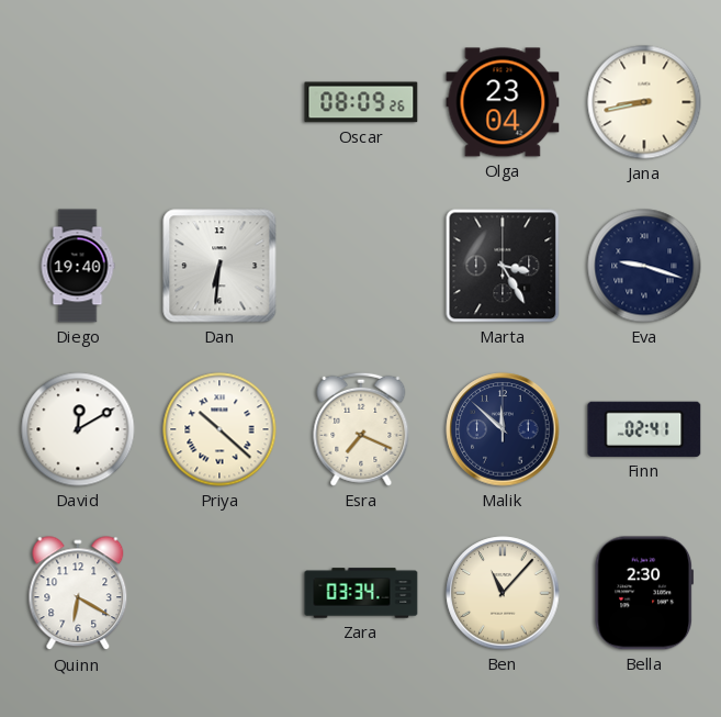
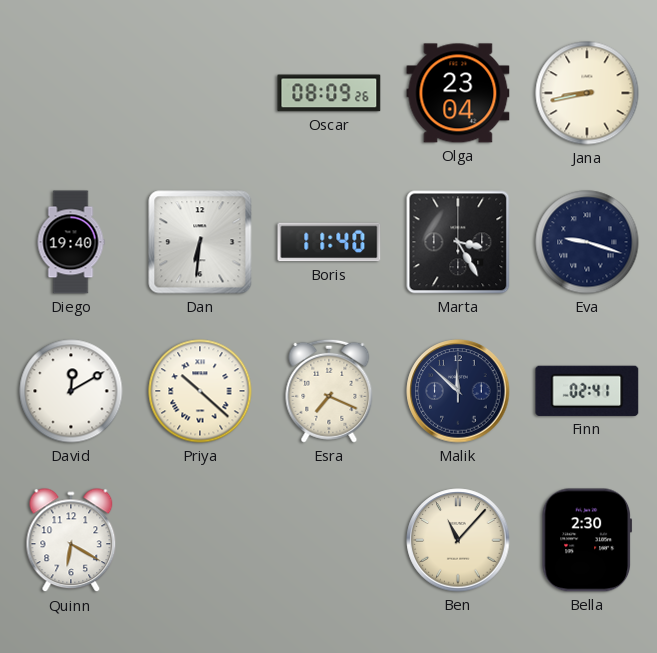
Boris: none -> 11:40
Zara: 03:34 -> none
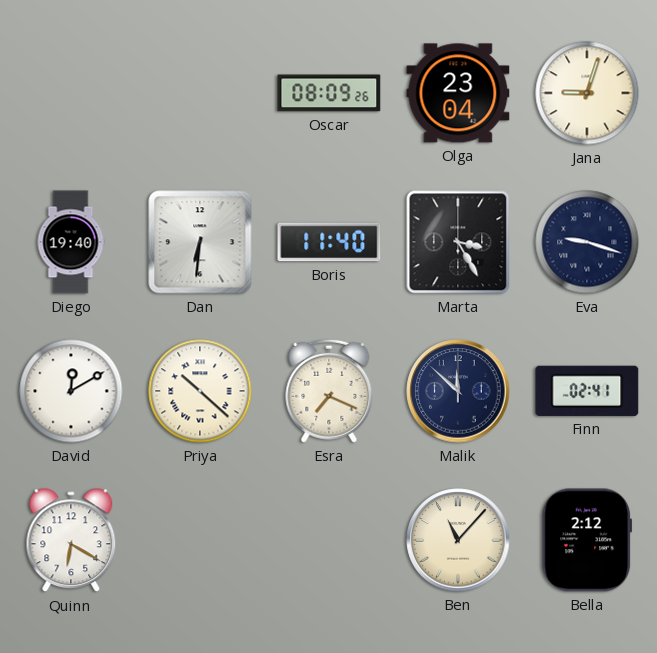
Jana: 8:43 -> 9:03
Bella: 2:30 -> 2:12
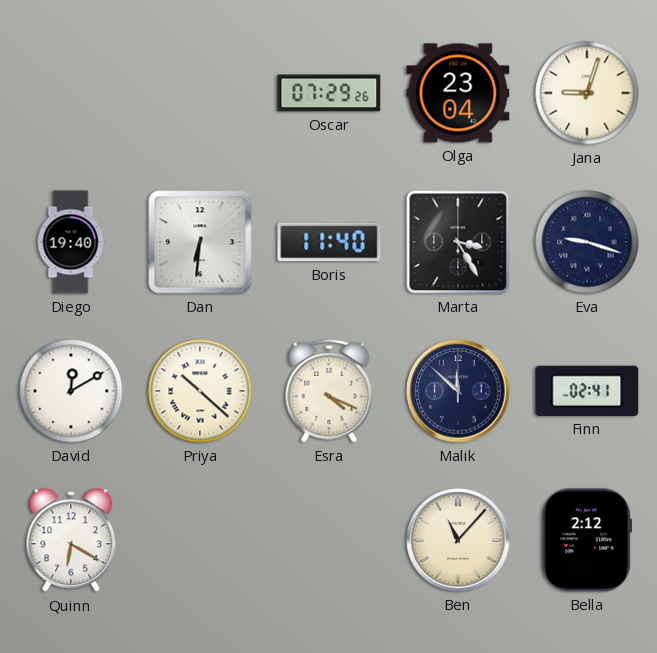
Oscar: 08:09 -> 07:29
Esra: 7:19 -> 4:19
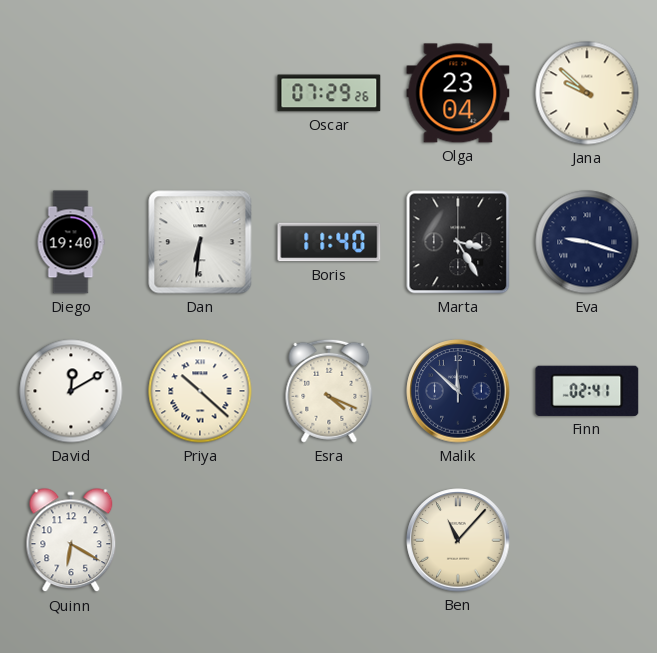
Jana: 9:03 -> 9:52
Bella: 2:12 -> none
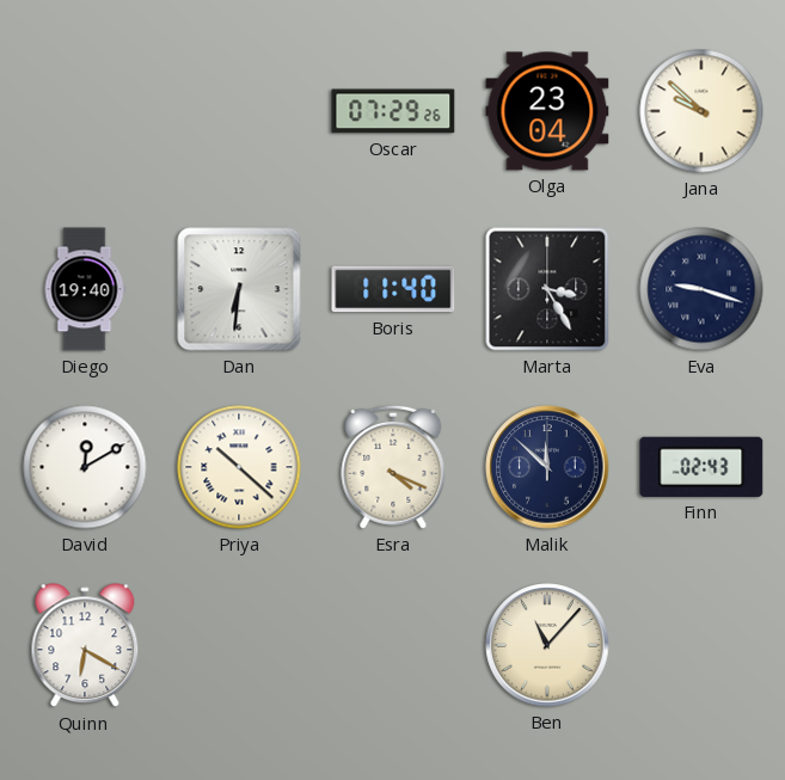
Finn: 02:41 -> 02:43
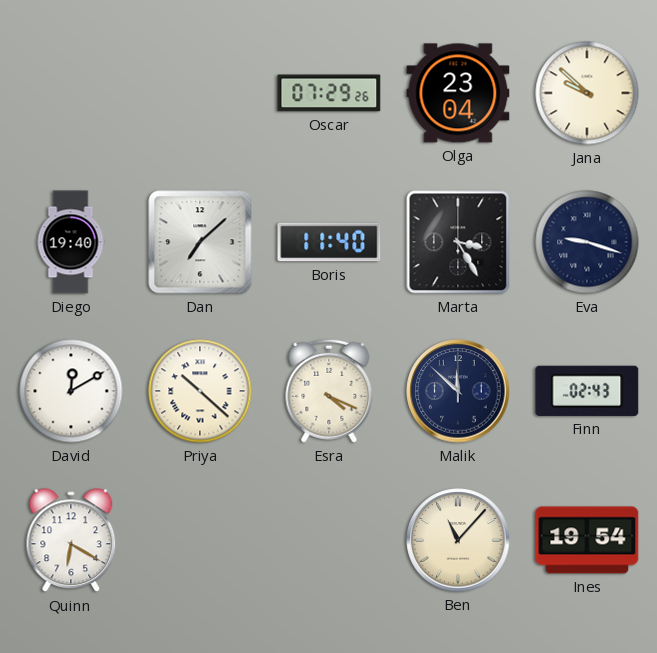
Dan: 6:31 -> 7:08
Ines: none -> 19:54
